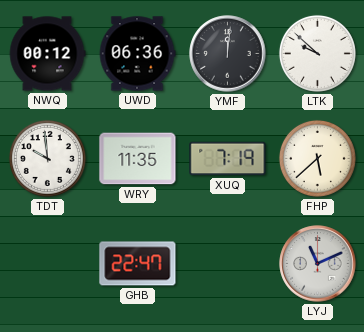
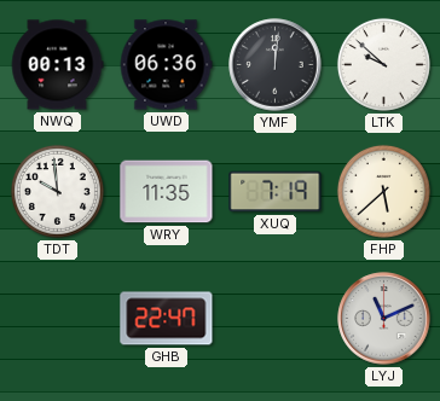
NWQ: 00:12 -> 00:13
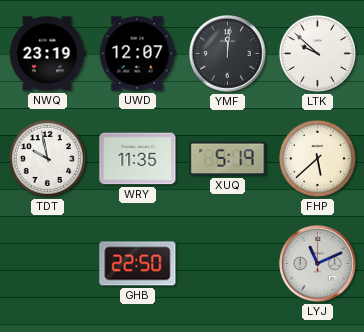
NWQ: 00:13 -> 23:19
UWD: 06:36 -> 12:07
TDT: 9:59 -> 9:58
XUQ: 7:19 -> 5:19
GHB: 22:47 -> 22:50
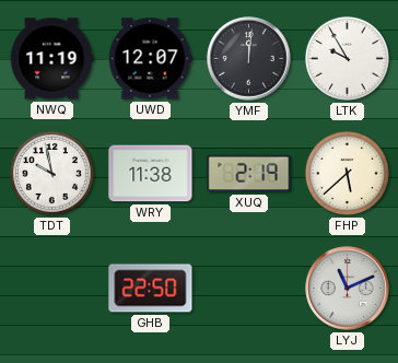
NWQ: 23:19 -> 11:19
LTK: 9:52 -> 9:55
WRY: 11:35 -> 11:38
XUQ: 5:19 -> 2:19
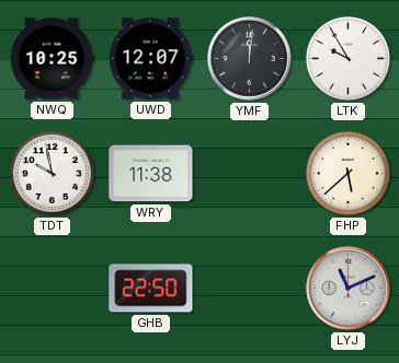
NWQ: 11:19 -> 10:25
XUQ: 2:19 -> none
